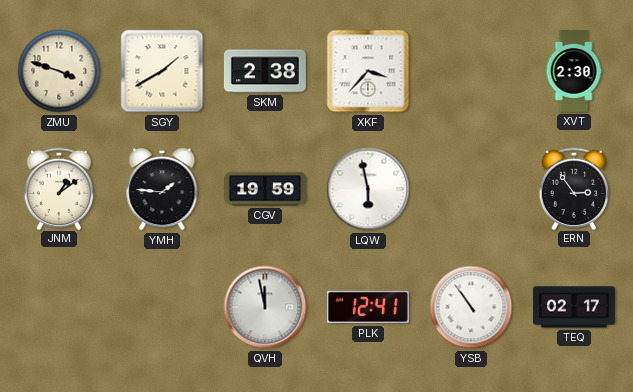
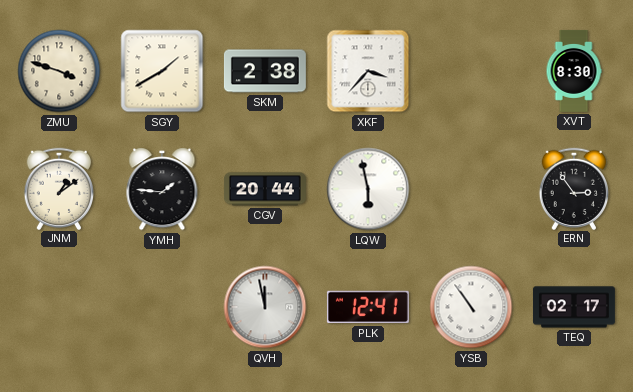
XVT: 2:30 -> 8:30
CGV: 19:59 -> 20:44
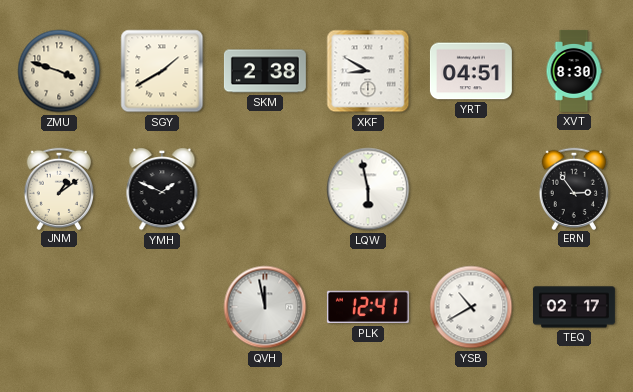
XKF: 3:37 -> 8:50
YRT: none -> 04:51
YMH: 1:46 -> 1:49
CGV: 20:44 -> none
YSB: 10:54 -> 10:40
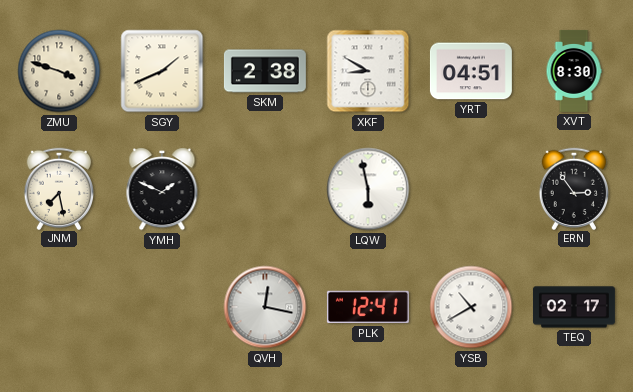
SGY: 1:40 -> 1:41
JNM: 1:09 -> 7:28
QVH: 11:58 -> 12:17
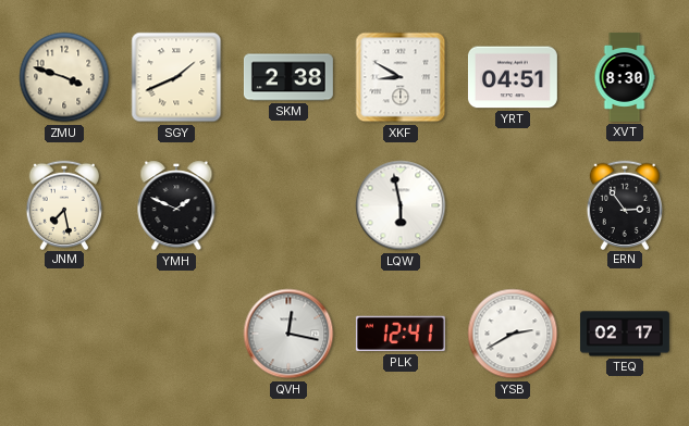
YSB: 10:40 -> 2:40
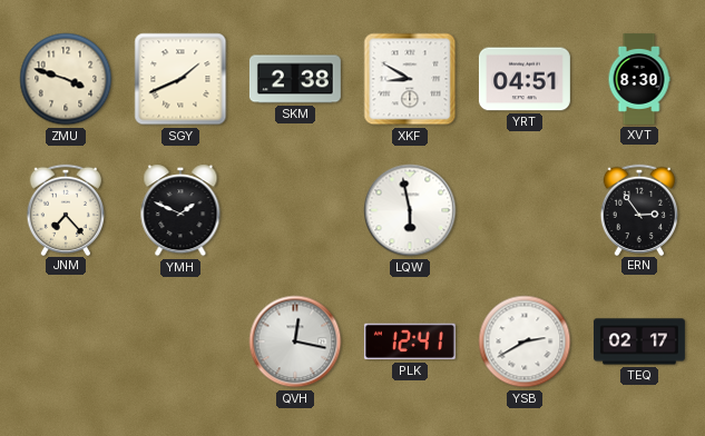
JNM: 7:28 -> 7:23
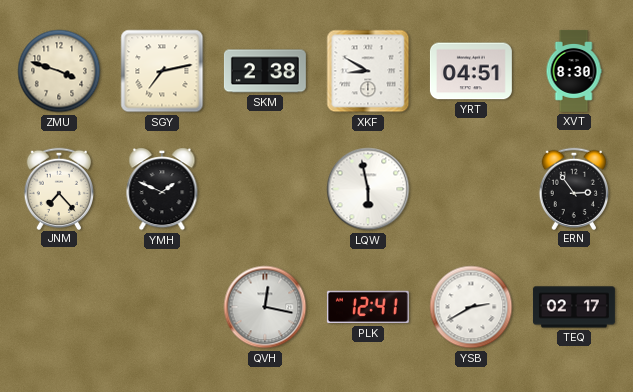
SGY: 1:41 -> 7:13
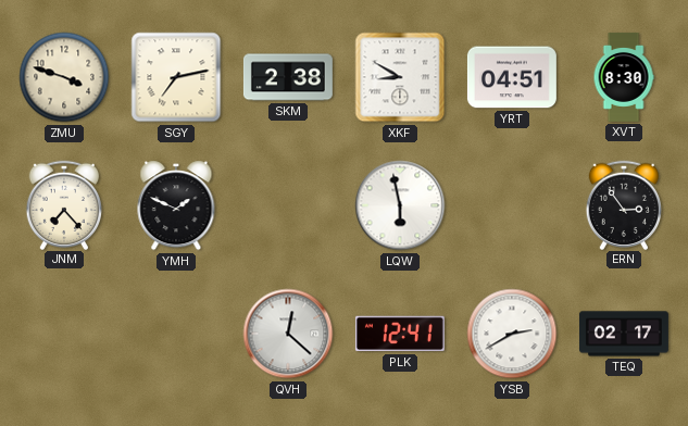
QVH: 12:17 -> 12:22
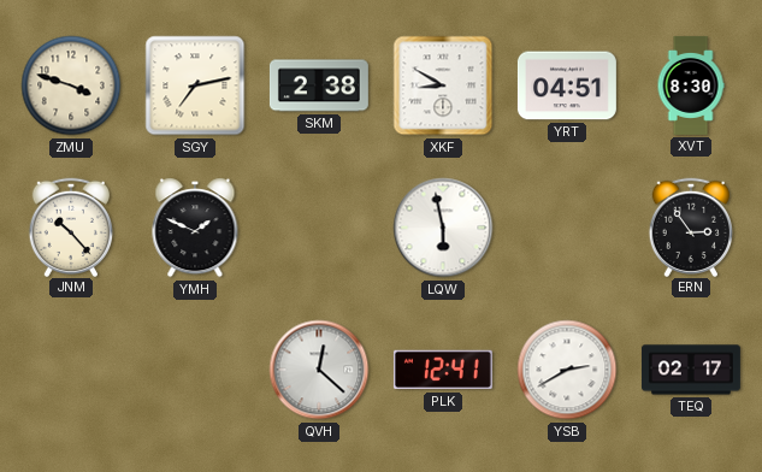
JNM: 7:23 -> 10:23
